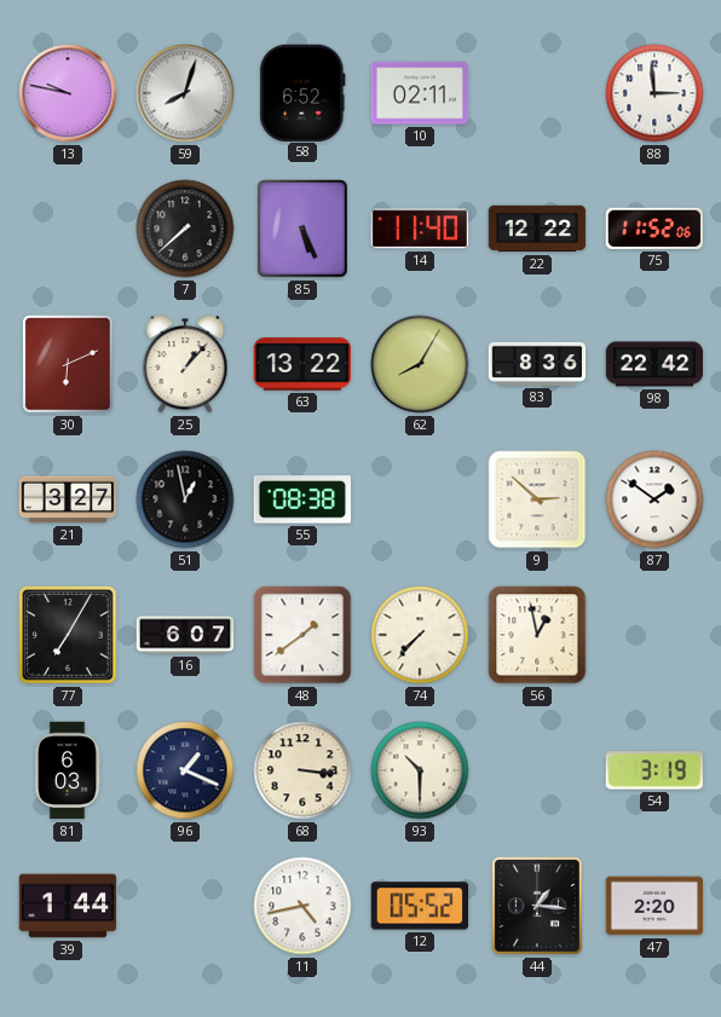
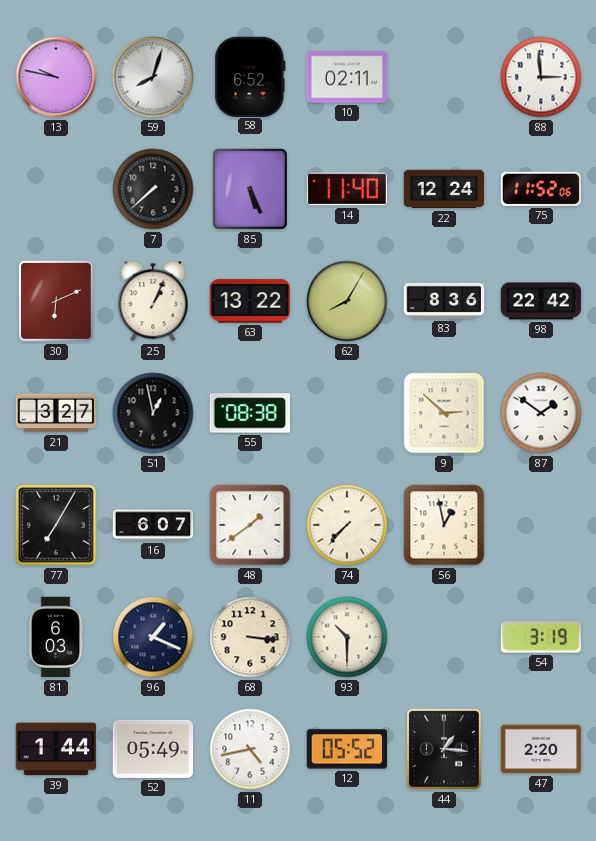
22: 12:22 -> 12:24
25: 1:07 -> 1:04
52: none -> 05:49
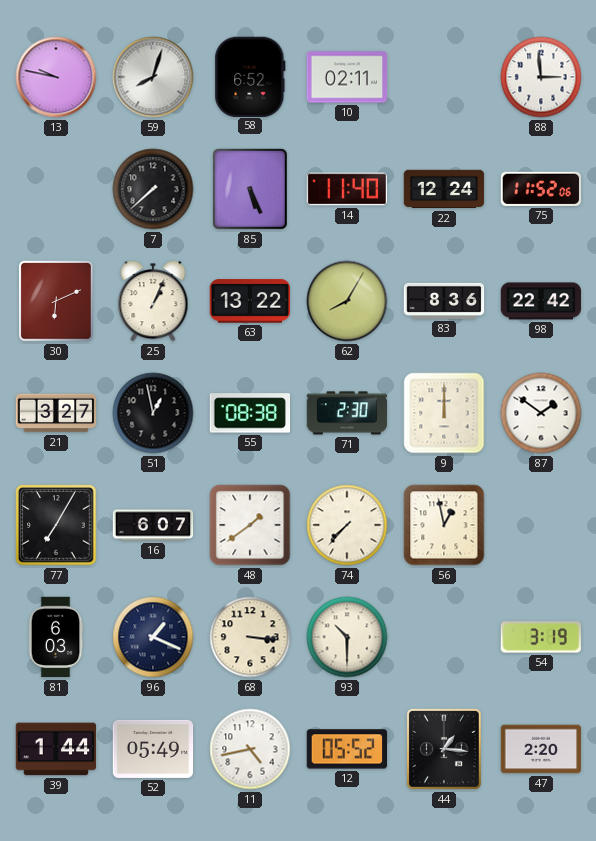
71: none -> 2:30
9: 2:52 -> 12:00
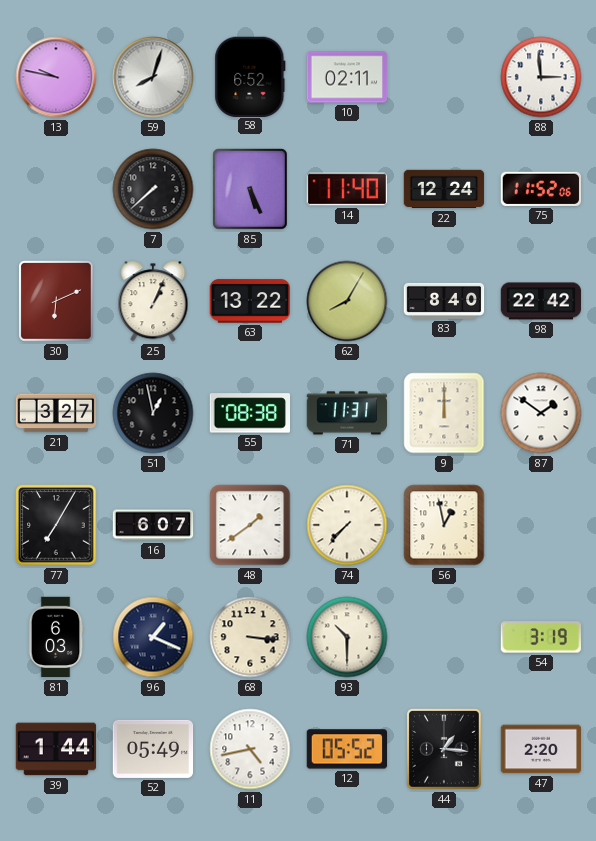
83: 8:36 -> 8:40
71: 2:30 -> 11:31
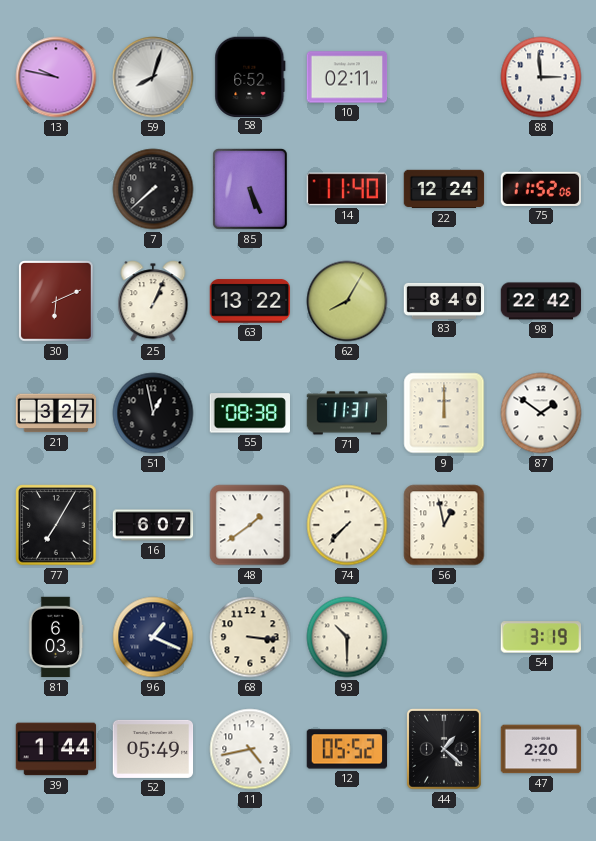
44: 1:16 -> 1:22
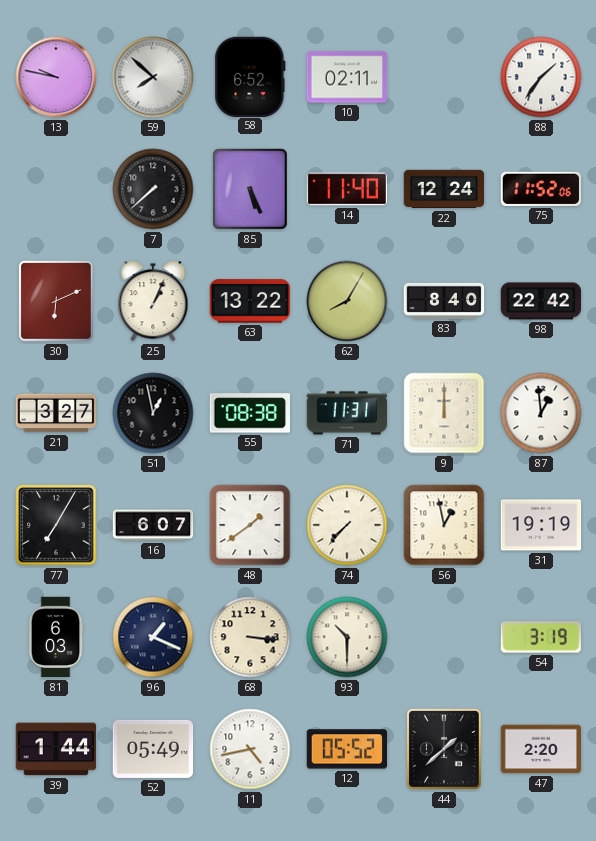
59: 8:03 -> 7:52
88: 2:59 -> 1:36
87: 1:51 -> 12:59
31: none -> 19:19
44: 1:22 -> 1:38
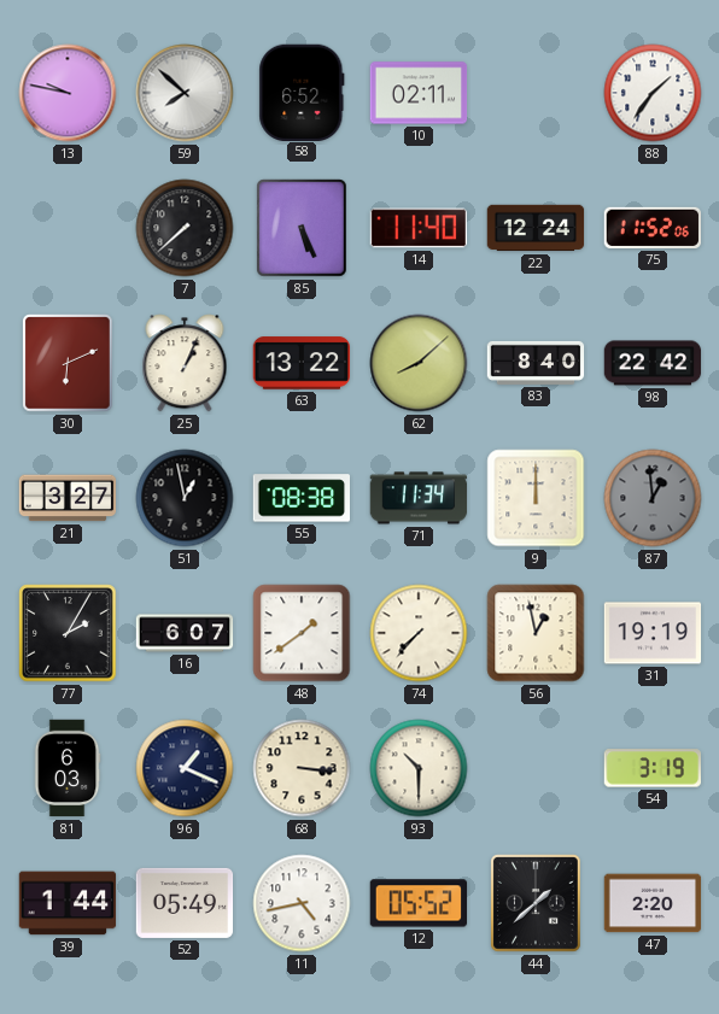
62: 8:05 -> 8:08
71: 11:31 -> 11:34
87 dial: white -> grey
77: 7:05 -> 2:05
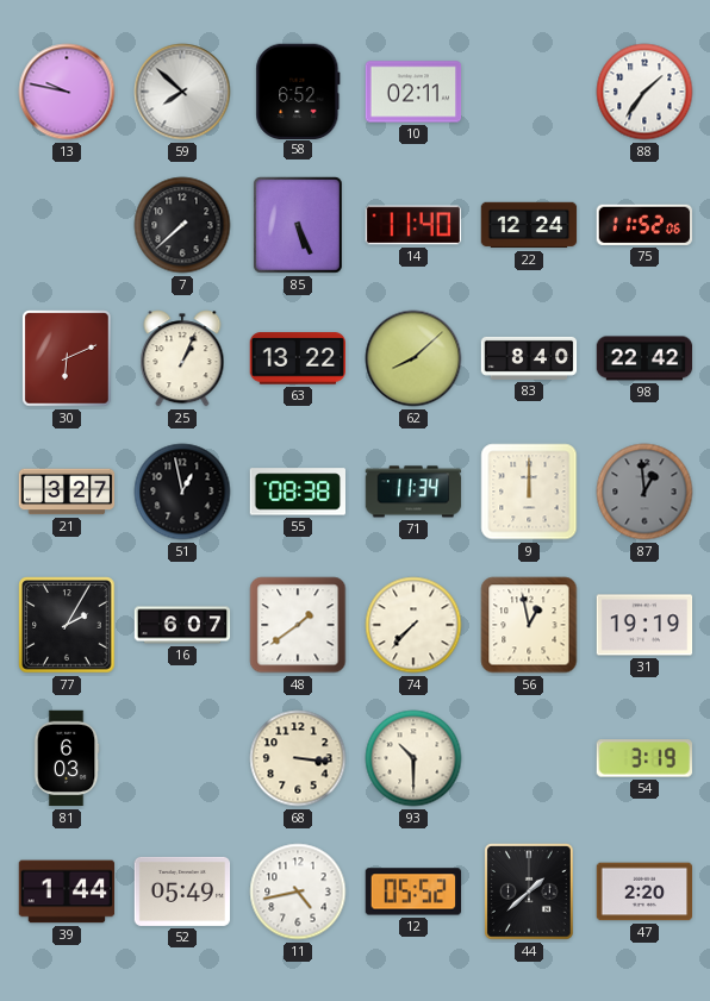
96: 1:19 -> none
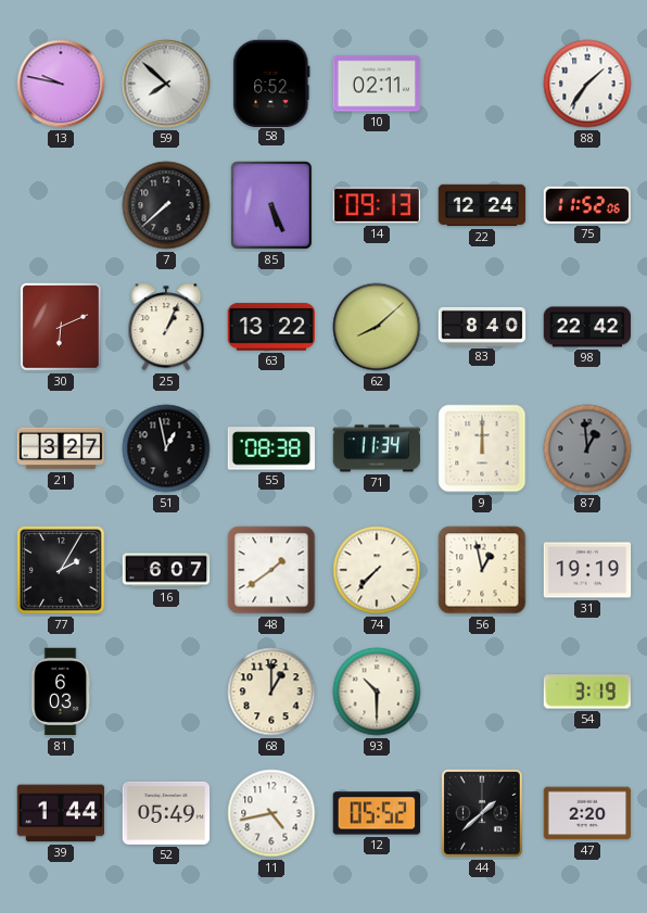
14: 11:40 -> 09:13
68: 3:16 -> 1:00
